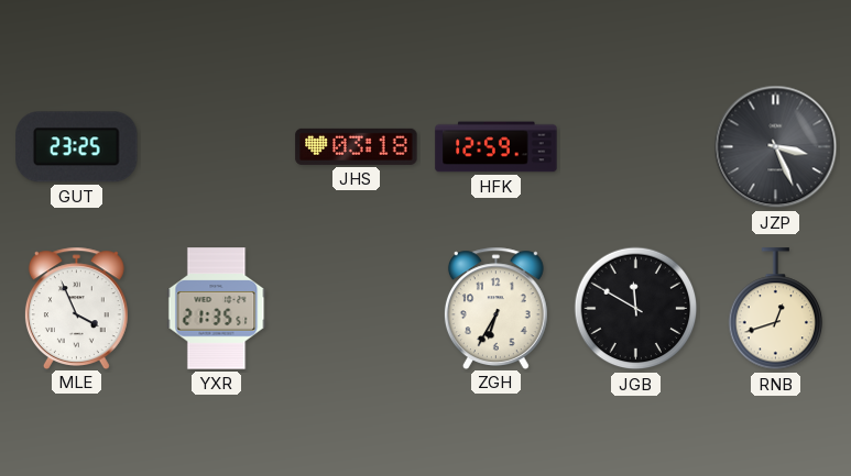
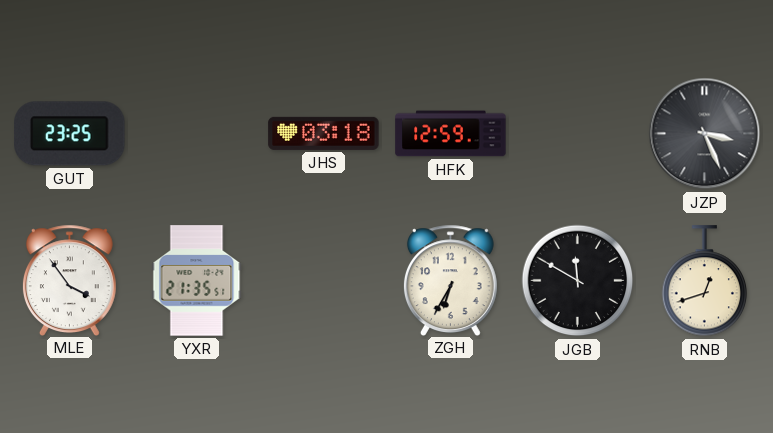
MLE: 3:56 -> 3:54
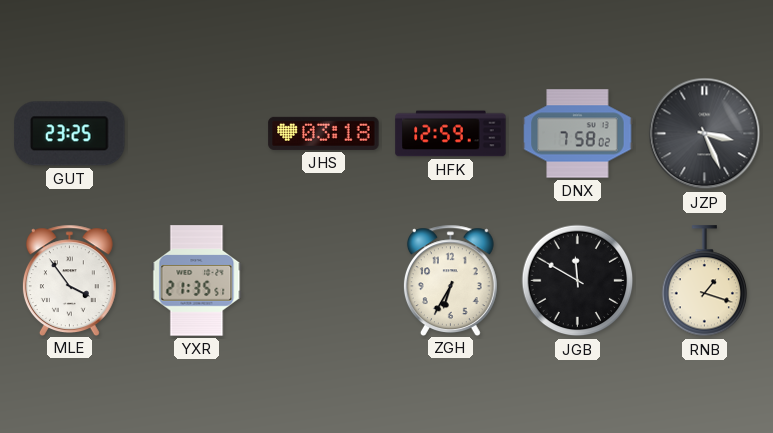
DNX: none -> 7:58
RNB: 12:42 -> 1:18
